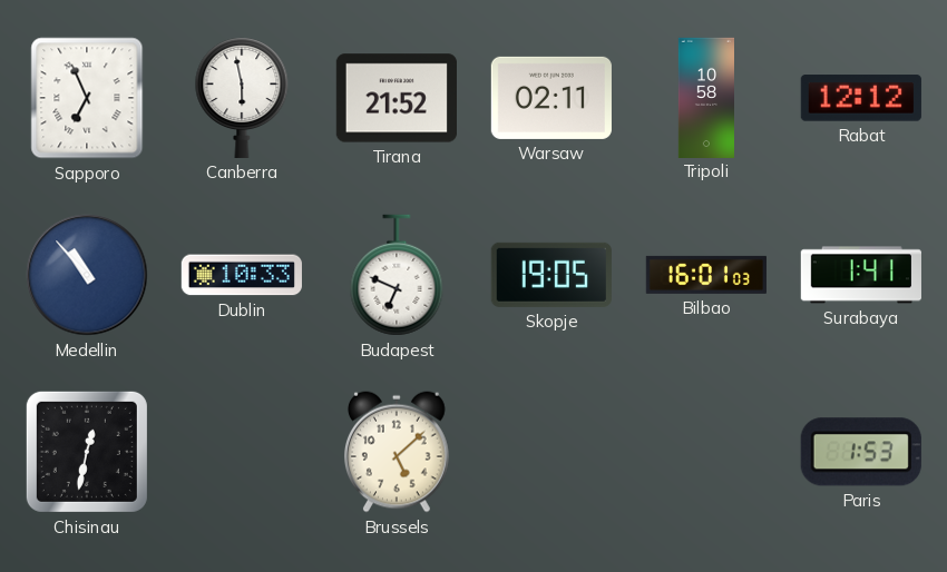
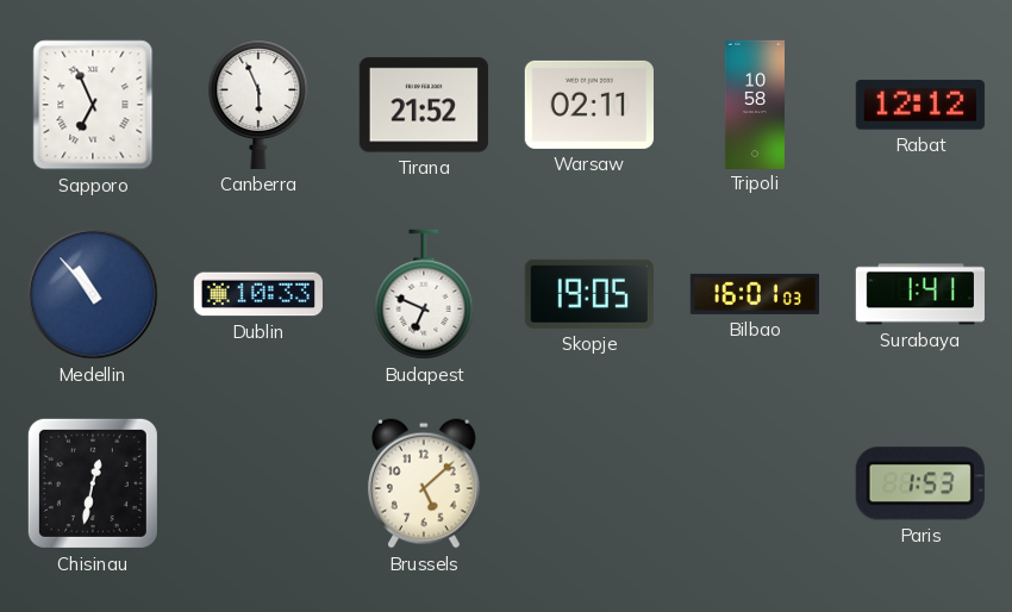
Canberra: 5:58 -> 5:56
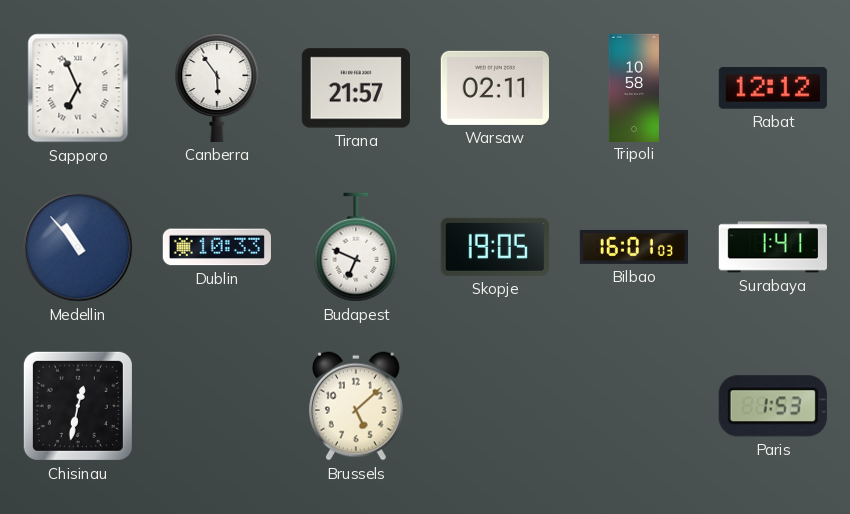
Canberra: 5:56 -> 5:54
Tirana: 21:52 -> 21:57
